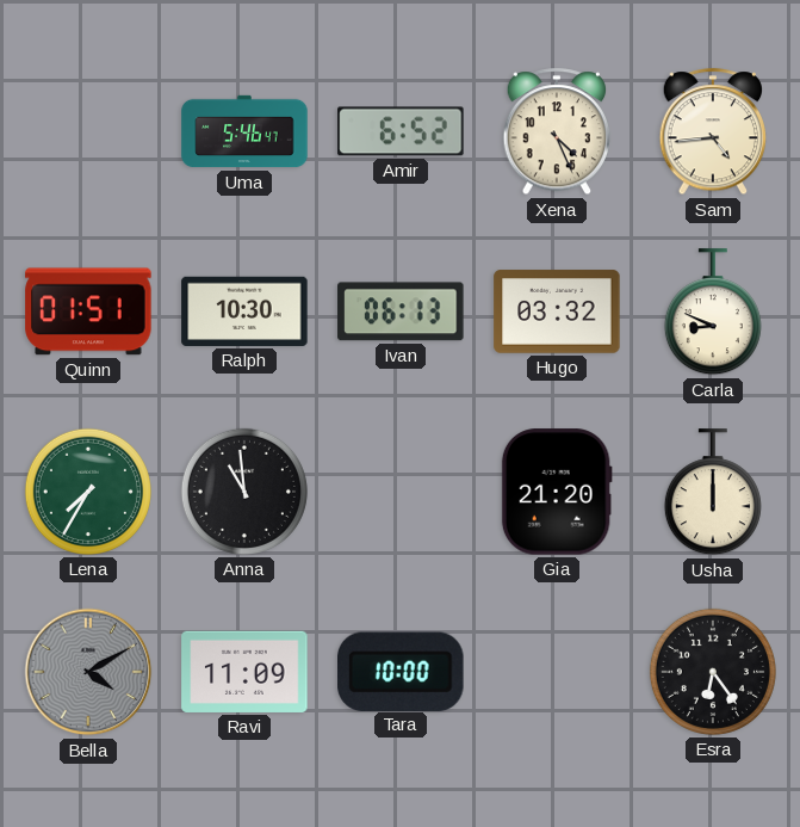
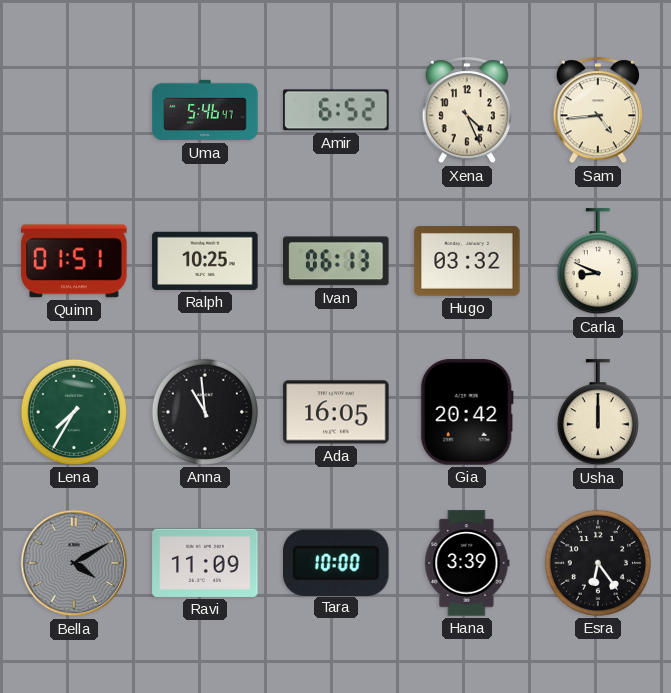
Ralph: 10:30 -> 10:25
Ada: none -> 16:05
Gia: 21:20 -> 20:42
Hana: none -> 3:39
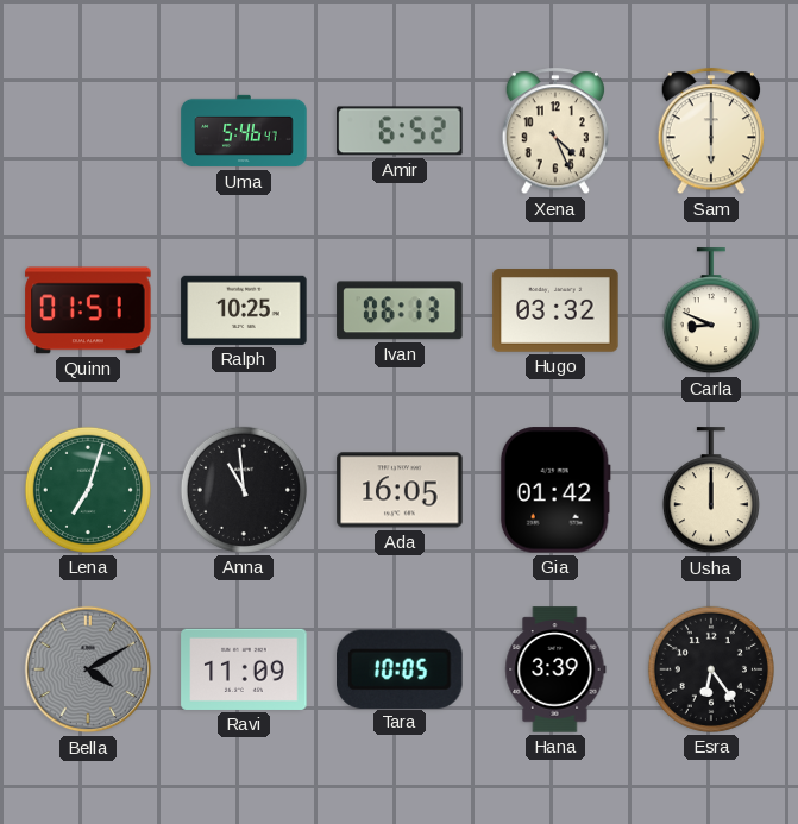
Sam: 4:44 -> 6:00
Lena: 7:35 -> 7:03
Gia: 20:42 -> 01:42
Tara: 10:00 -> 10:05
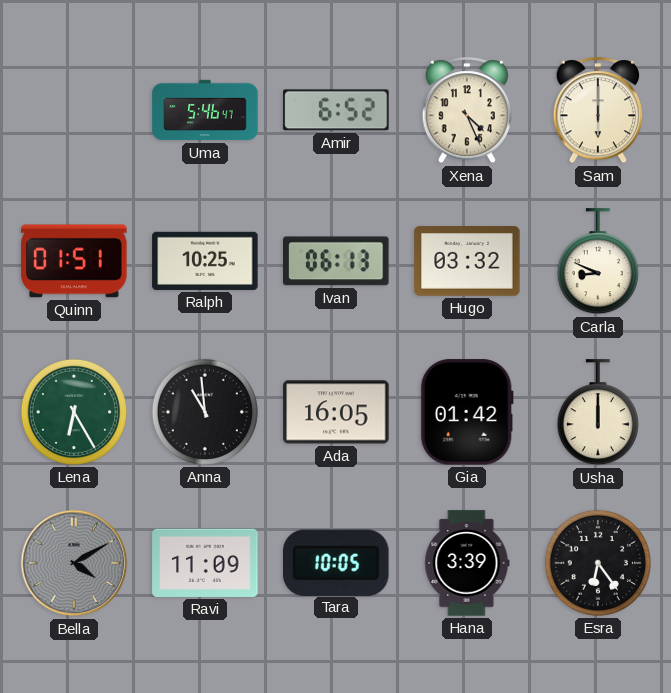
Lena: 7:03 -> 6:25
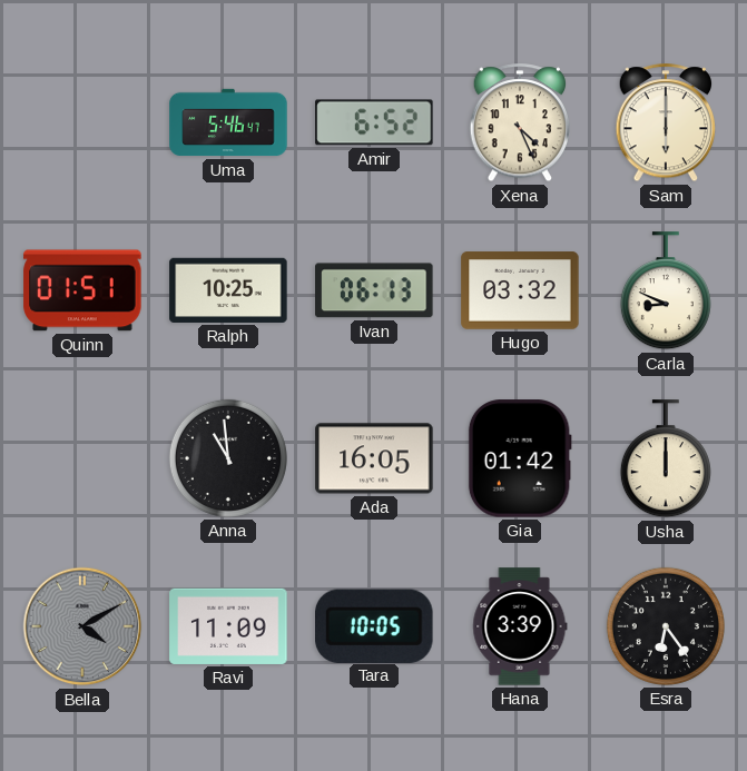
Lena: 6:25 -> none
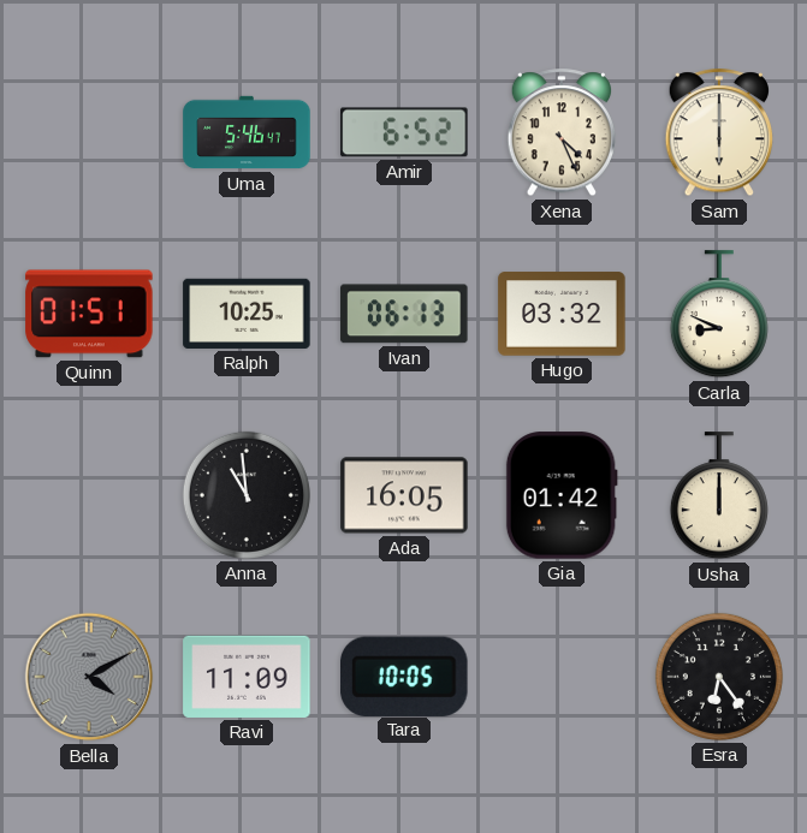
Hana: 3:39 -> none
